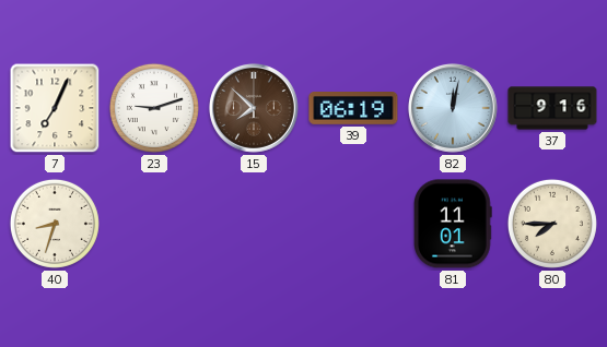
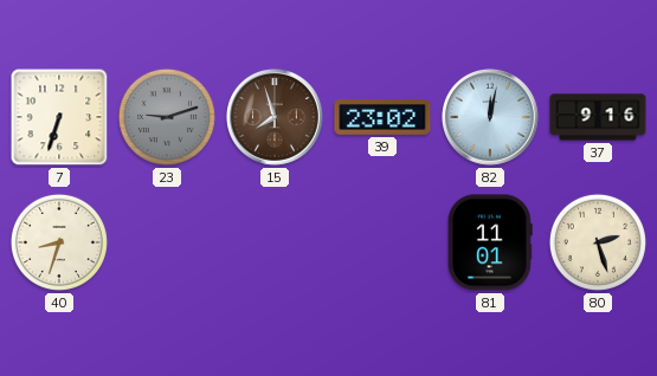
7: 7:04 -> 6:33
23 dial: white -> grey
15: 7:52 -> 7:57
39: 06:19 -> 23:02
80: 7:45 -> 2:27
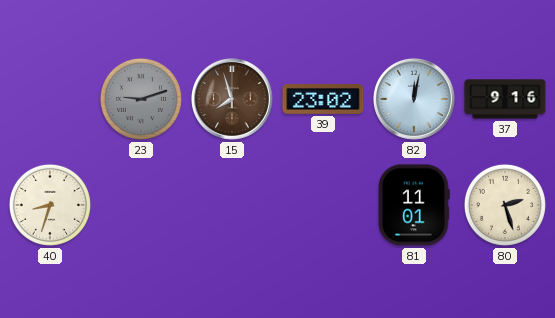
7: 6:33 -> none
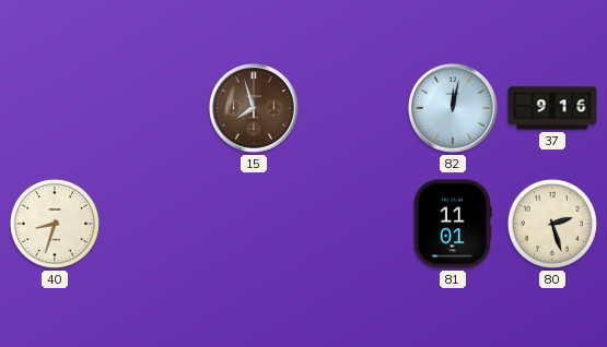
23: 9:12 -> none
39: 23:02 -> none
